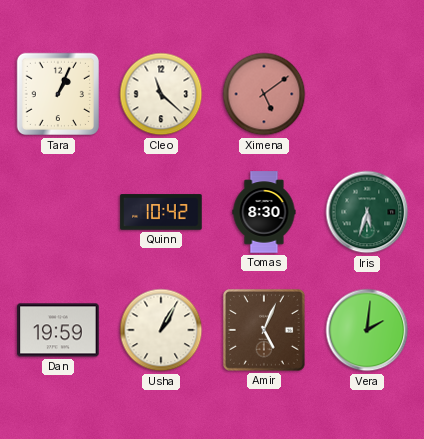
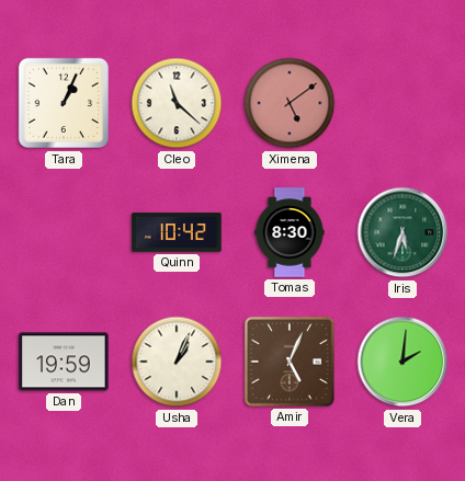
Usha: 1:05 -> 1:04
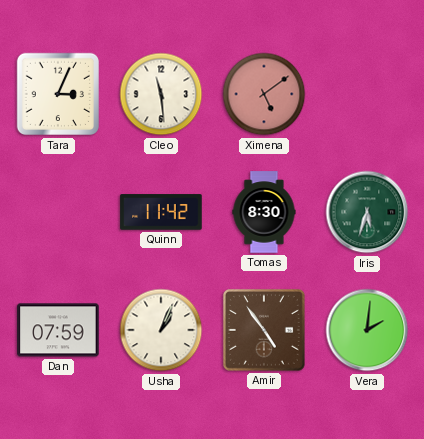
Tara: 1:04 -> 3:04
Cleo: 11:22 -> 11:29
Quinn: 10:42 -> 11:42
Dan: 19:59 -> 07:59
Amir: 5:04 -> 4:54
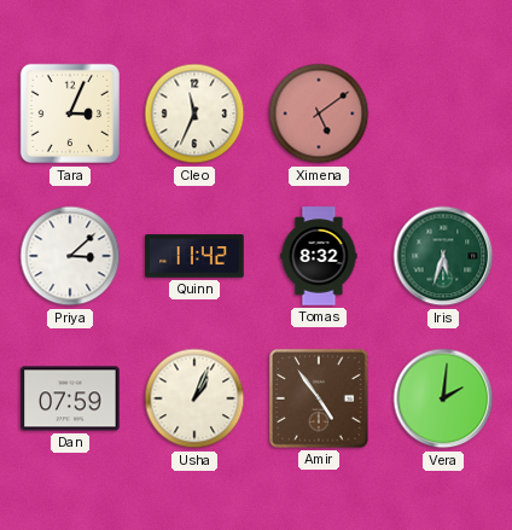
Cleo: 11:29 -> 11:34
Priya: none -> 3:08
Tomas: 8:30 -> 8:32
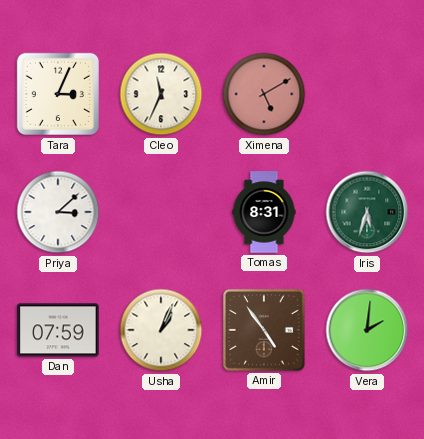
Ximena: 5:09 -> 5:10
Quinn: 11:42 -> none
Tomas: 8:32 -> 8:31
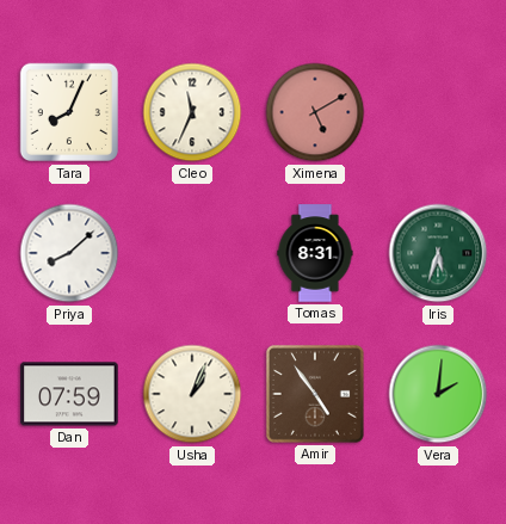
Tara: 3:04 -> 8:04
Priya: 3:08 -> 8:08
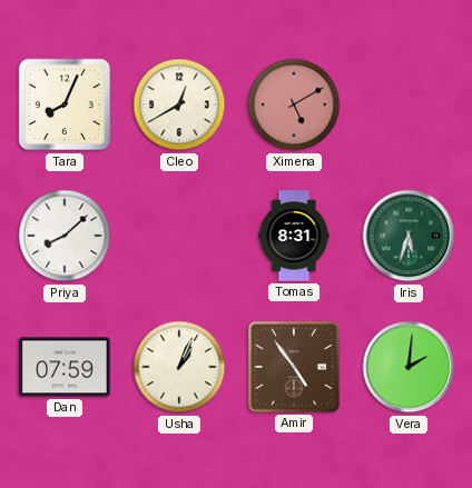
Cleo: 11:34 -> 12:40
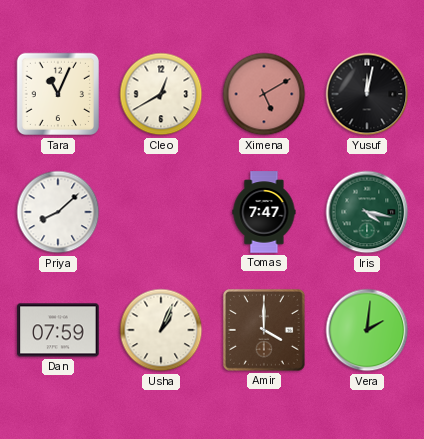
Tara: 8:04 -> 11:04
Yusuf: none -> 12:02
Tomas: 8:31 -> 7:47
Iris: 5:33 -> 4:17
Amir: 4:54 -> 4:00
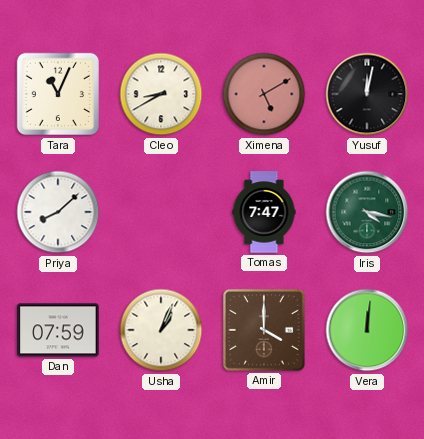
Cleo: 12:40 -> 8:40
Vera: 2:01 -> 12:01
